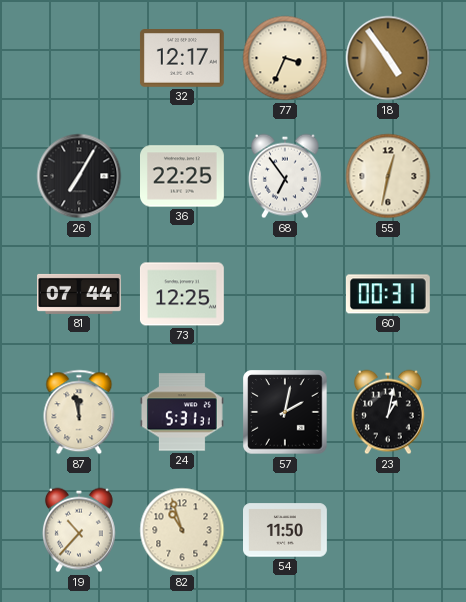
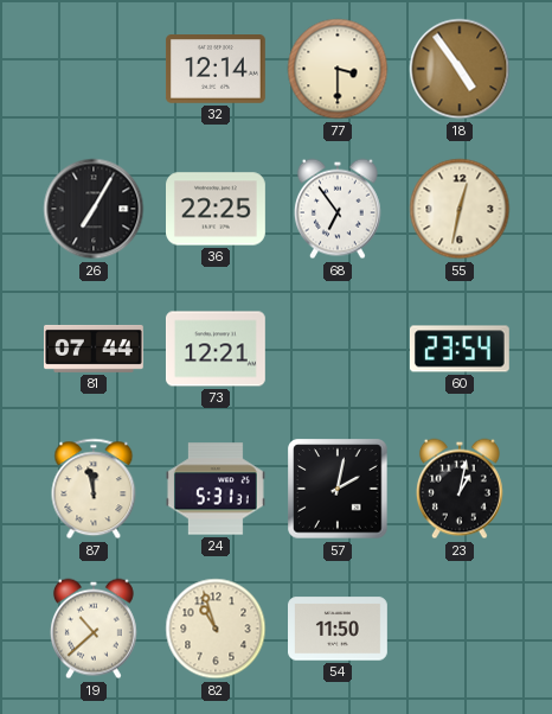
32: 12:17 -> 12:14
77: 3:34 -> 3:30
73: 12:25 -> 12:21
60: 00:31 -> 23:54
19: 10:37 -> 10:38
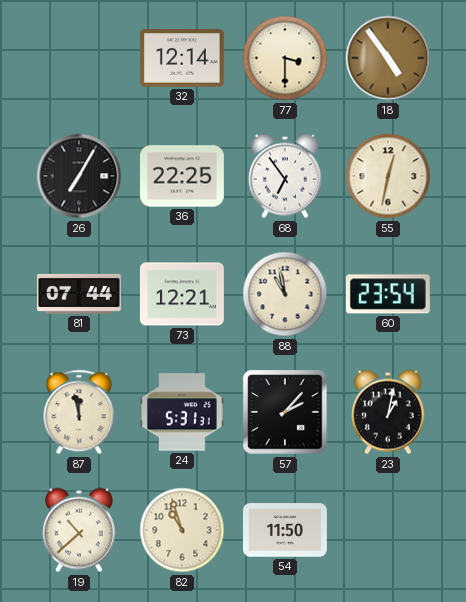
88: none -> 10:58
57: 2:02 -> 2:07
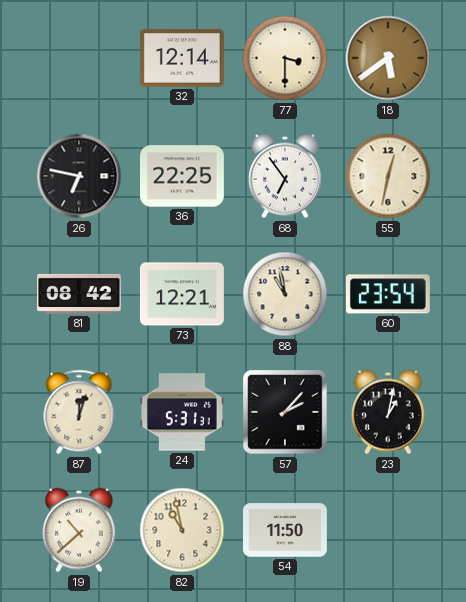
18: 4:54 -> 5:39
26: 7:05 -> 6:47
81: 07:44 -> 08:42
87: 11:58 -> 12:03
82: 10:57 -> 10:58
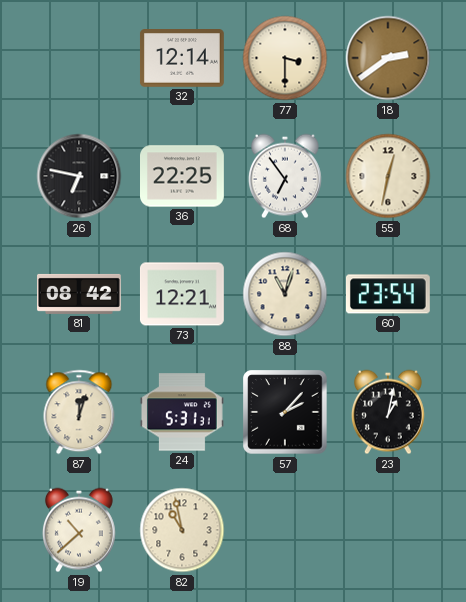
18: 5:39 -> 2:39
88: 10:58 -> 11:03
54: 11:50 -> none
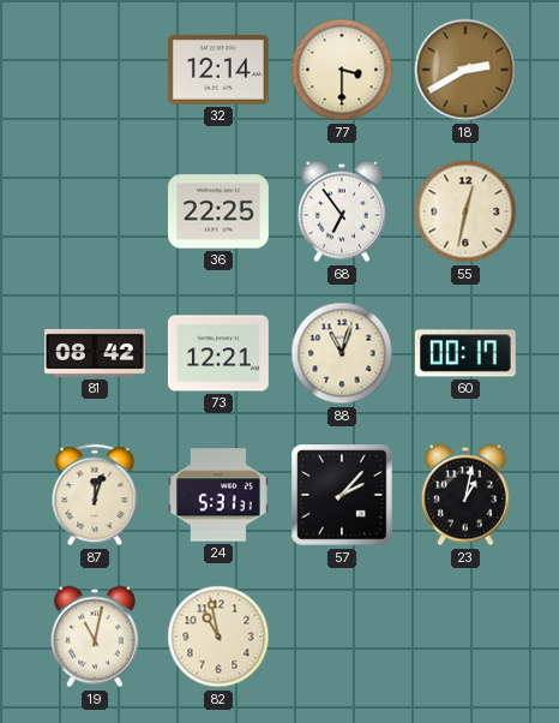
18: 2:39 -> 2:40
26: 6:47 -> none
60: 23:54 -> 00:17
19: 10:38 -> 11:02
